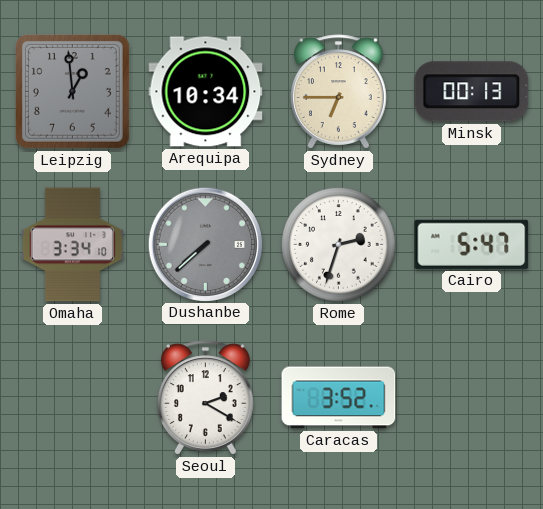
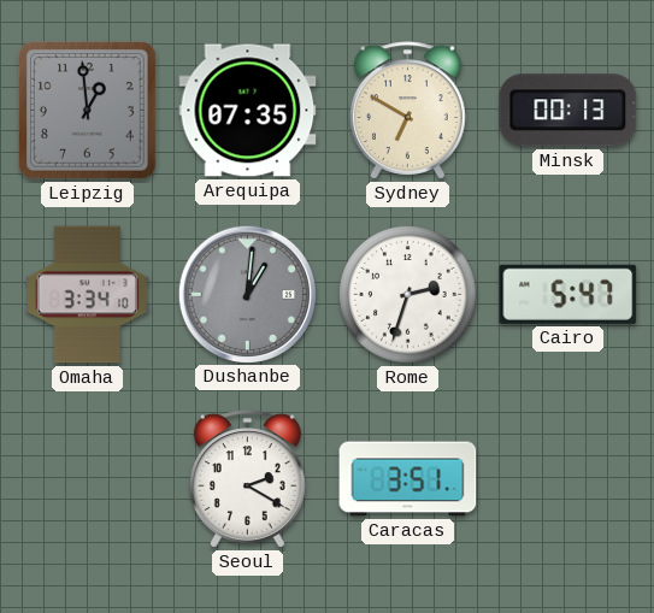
Arequipa: 10:34 -> 07:35
Sydney: 6:45 -> 6:50
Dushanbe: 7:38 -> 1:01
Caracas: 3:52 -> 3:51
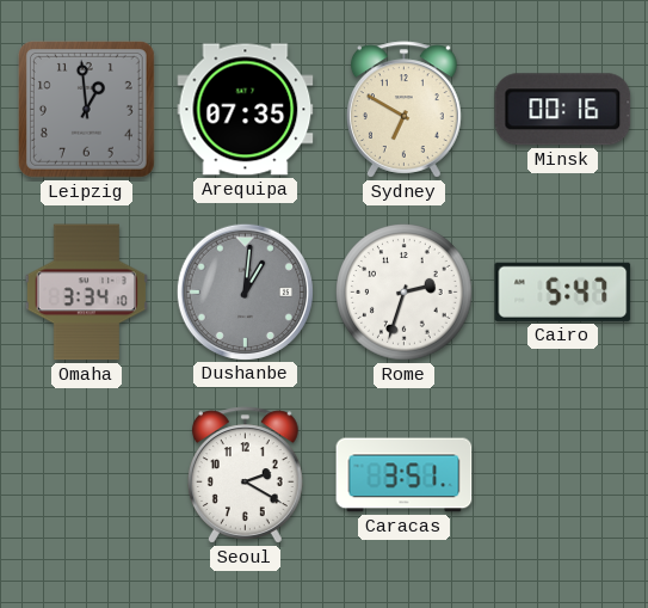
Minsk: 00:13 -> 00:16
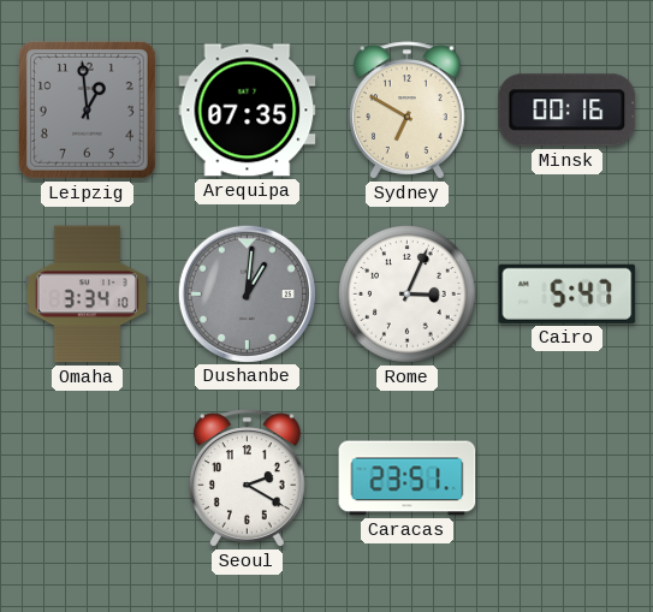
Rome: 2:33 -> 3:04
Caracas: 3:51 -> 23:51
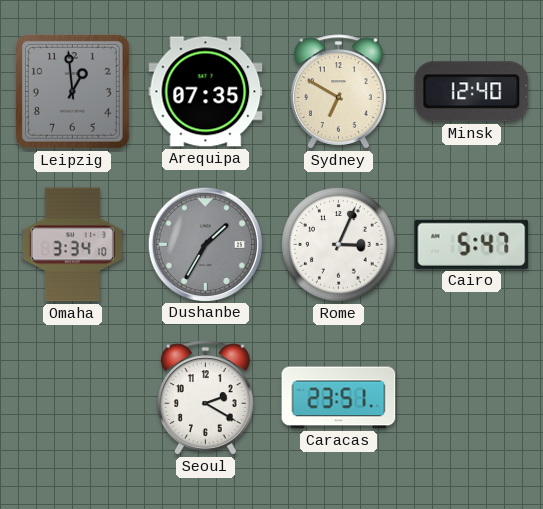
Minsk: 00:16 -> 12:40
Dushanbe: 1:01 -> 1:35
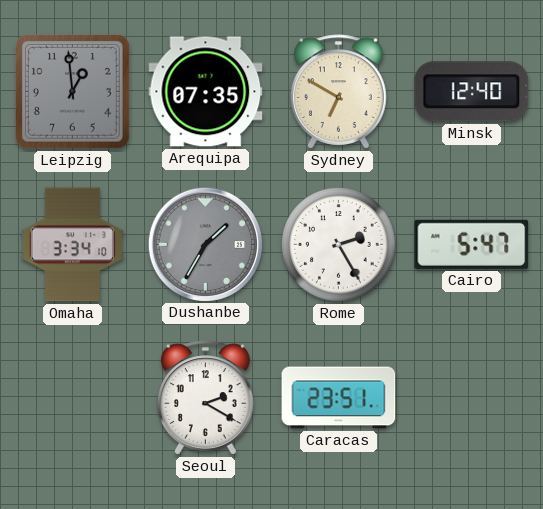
Rome: 3:04 -> 2:25
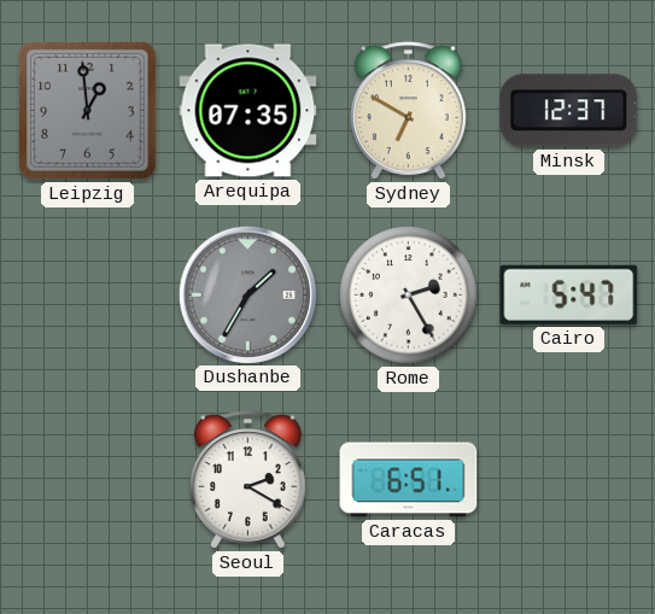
Minsk: 12:40 -> 12:37
Omaha: 3:34 -> none
Caracas: 23:51 -> 6:51
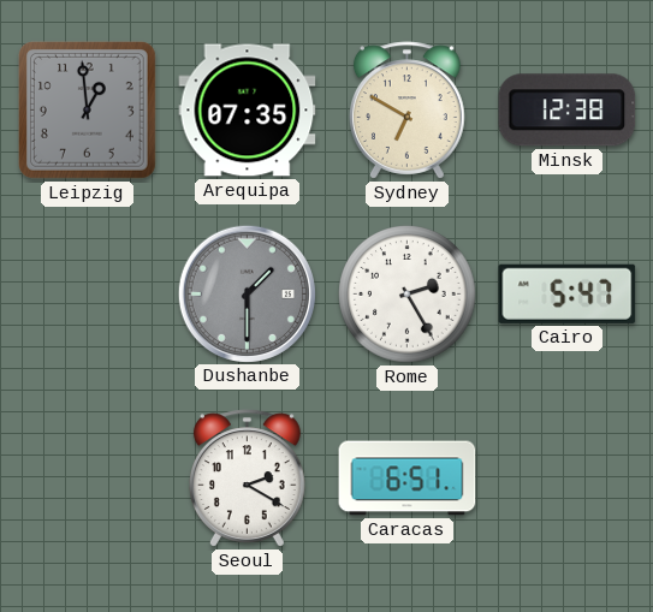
Minsk: 12:37 -> 12:38
Dushanbe: 1:35 -> 1:30
